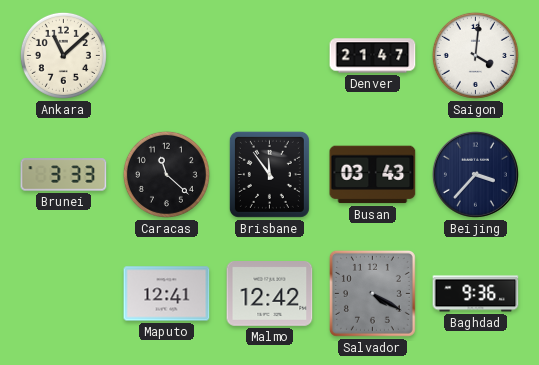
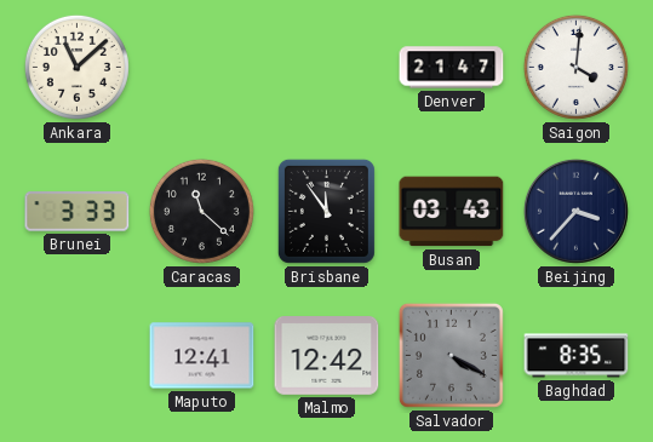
Baghdad: 9:36 -> 8:35
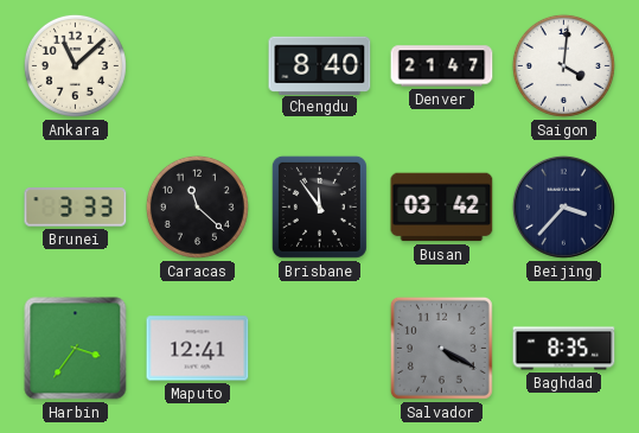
Chengdu: none -> 8:40
Busan: 03:43 -> 03:42
Harbin: none -> 3:36
Malmo: 12:42 -> none
